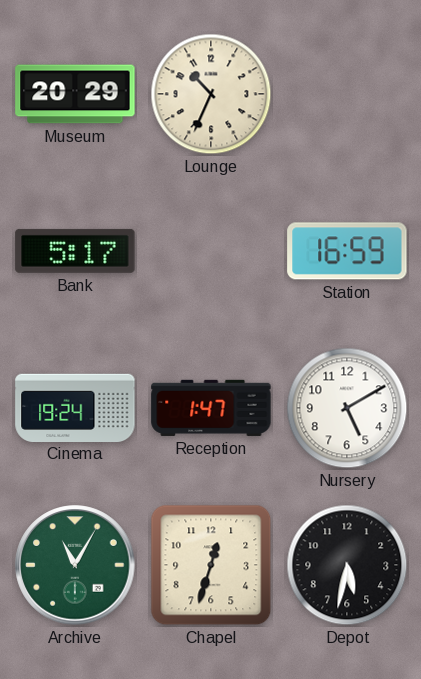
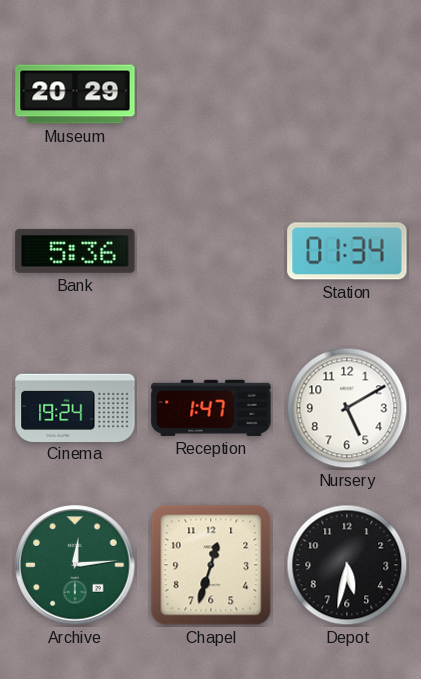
Lounge: 10:34 -> none
Bank: 5:17 -> 5:36
Station: 16:59 -> 01:34
Archive: 11:05 -> 12:14
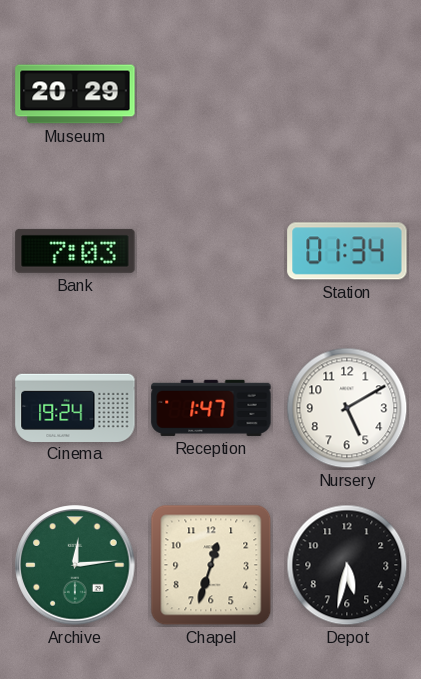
Bank: 5:36 -> 7:03
